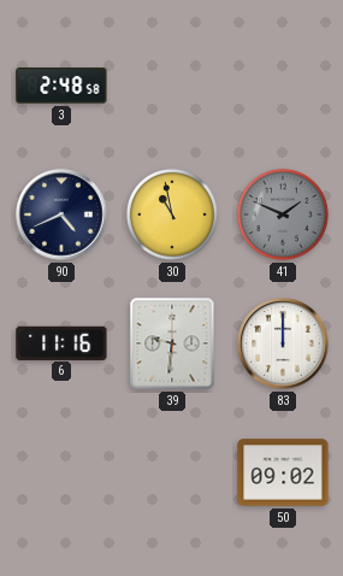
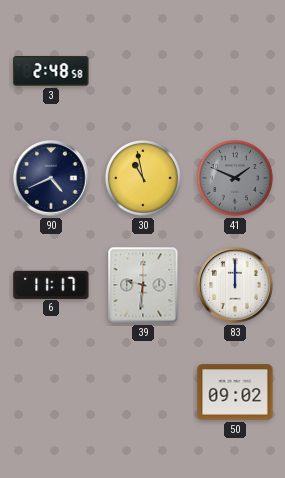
6: 11:16 -> 11:17
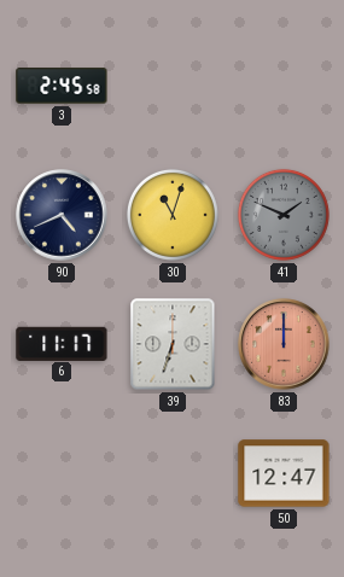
3: 2:48 -> 2:45
30: 10:58 -> 11:03
39: 9:31 -> 6:33
83 dial: white -> salmon
50: 09:02 -> 12:47
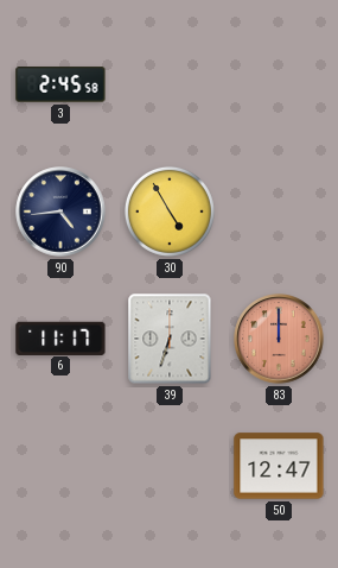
90: 4:41 -> 4:44
30: 11:03 -> 4:55
41: 1:49 -> none
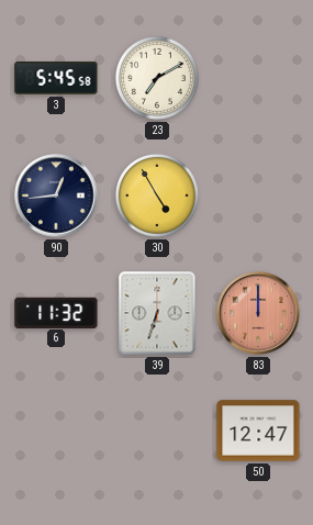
3: 2:45 -> 5:45
23: none -> 7:10
90: 4:44 -> 12:44
6: 11:17 -> 11:32
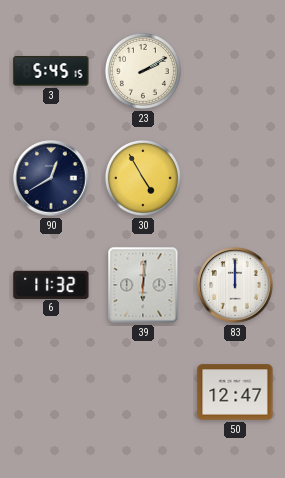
3: 5:45:58 -> 5:45:15
23: 7:10 -> 2:10
90: 12:44 -> 12:40
39: 6:33 -> 6:01
83 dial: salmon -> white
